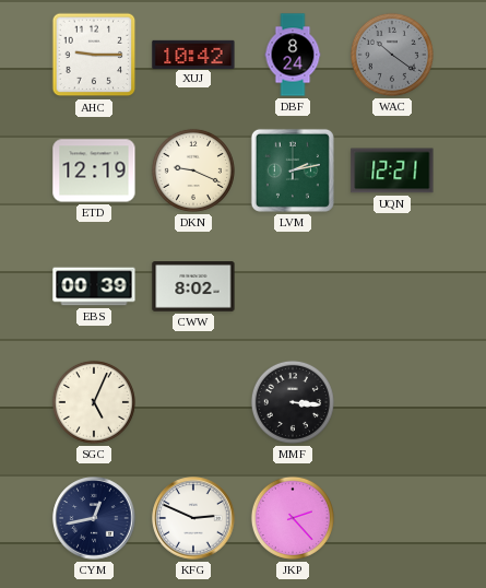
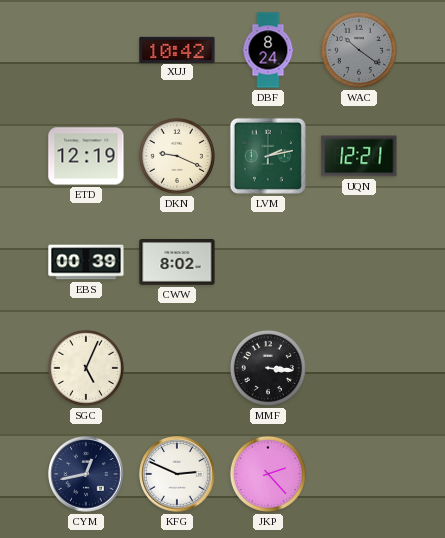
AHC: 9:15 -> none
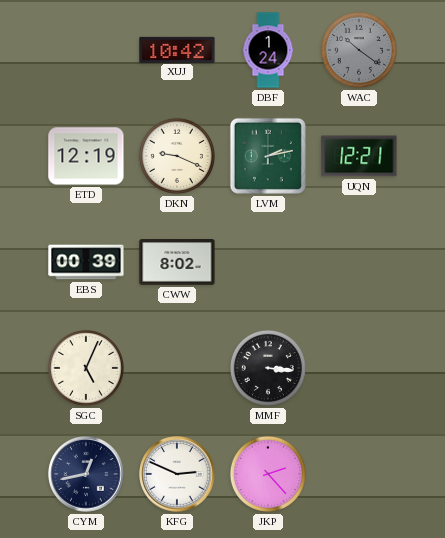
DBF: 8:24 -> 1:24
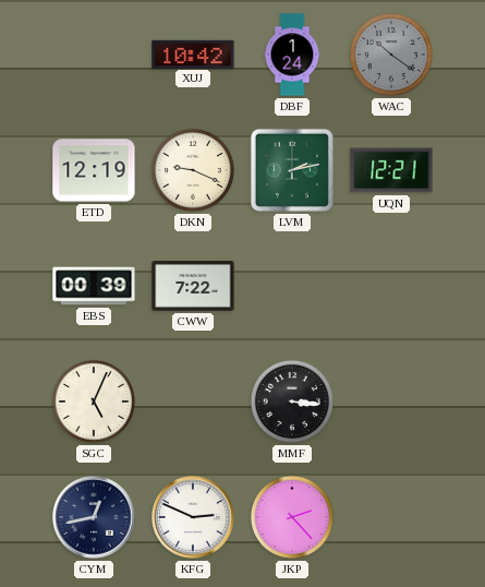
CWW: 8:02 -> 7:22
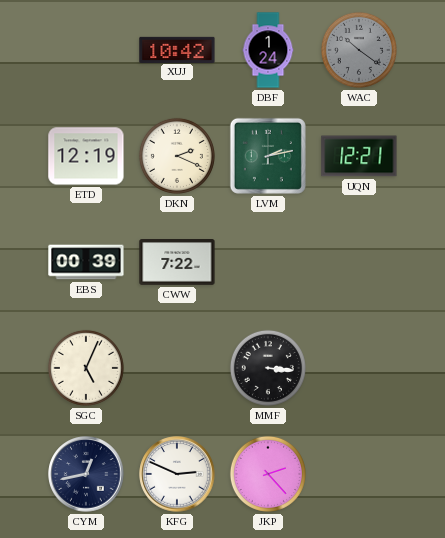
DKN: 9:19 -> 2:19
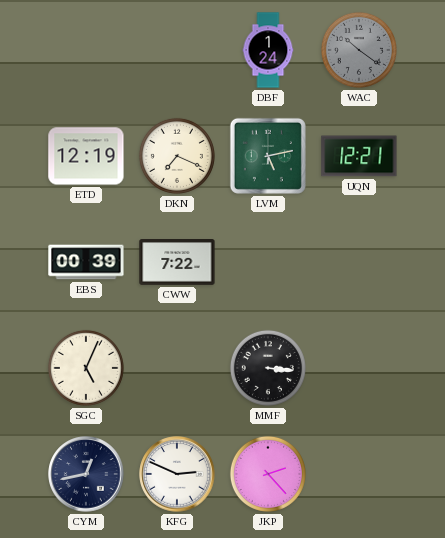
XUJ: 10:42 -> none
DKN: 2:19 -> 7:19
LVM: 2:13 -> 5:13
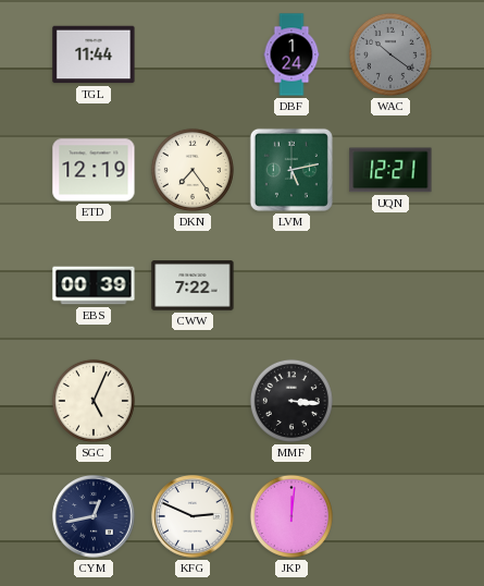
TGL: none -> 11:44
DKN: 7:19 -> 7:24
JKP: 2:23 -> 12:01
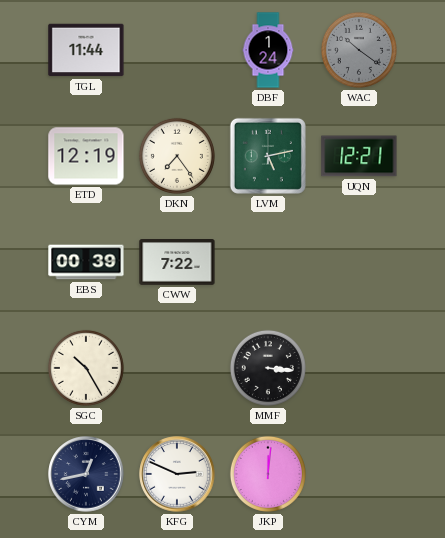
SGC: 5:04 -> 10:25
